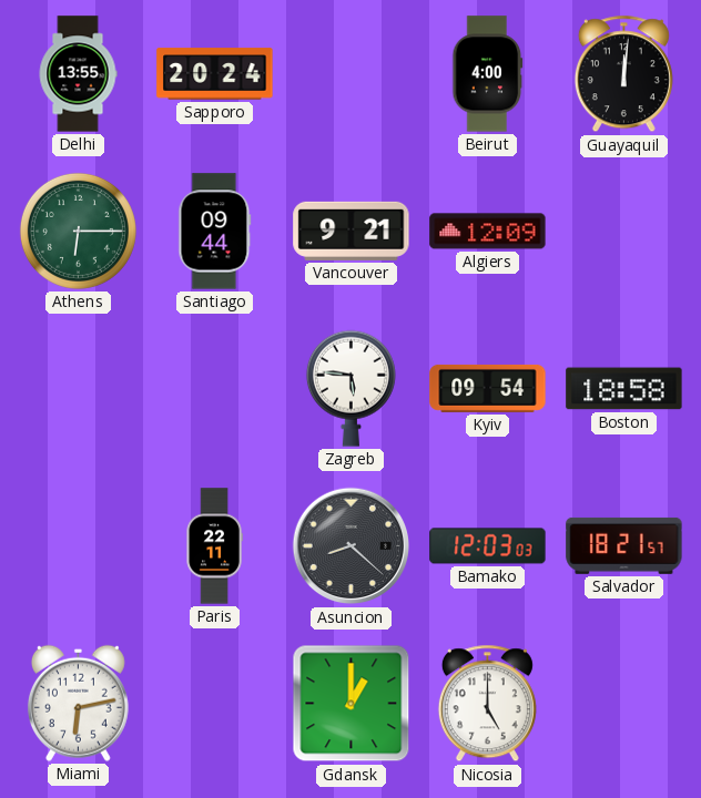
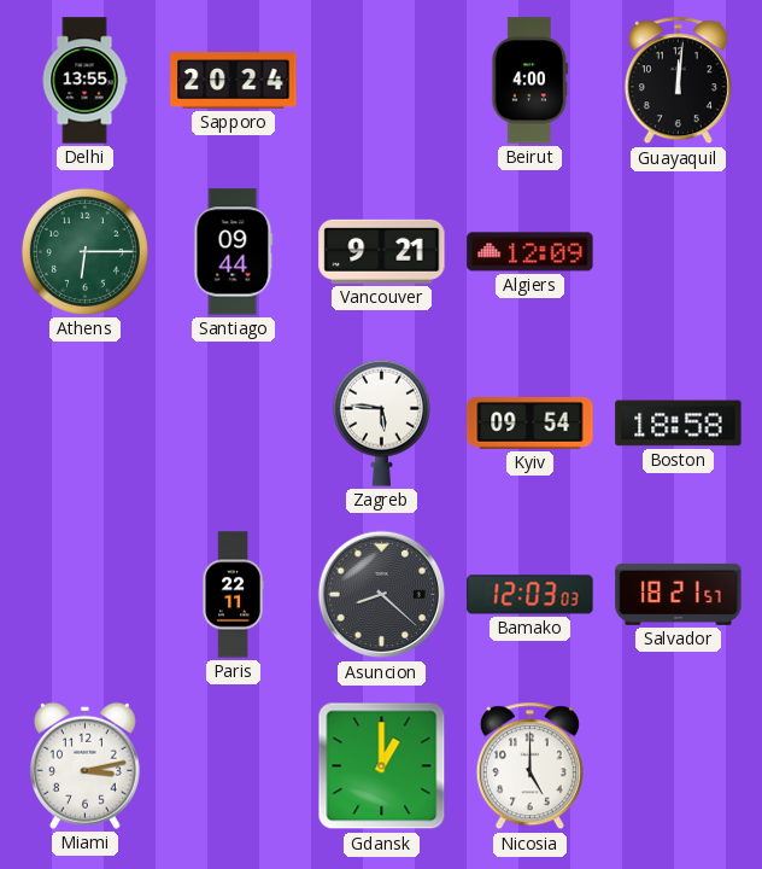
Miami: 6:13 -> 3:13
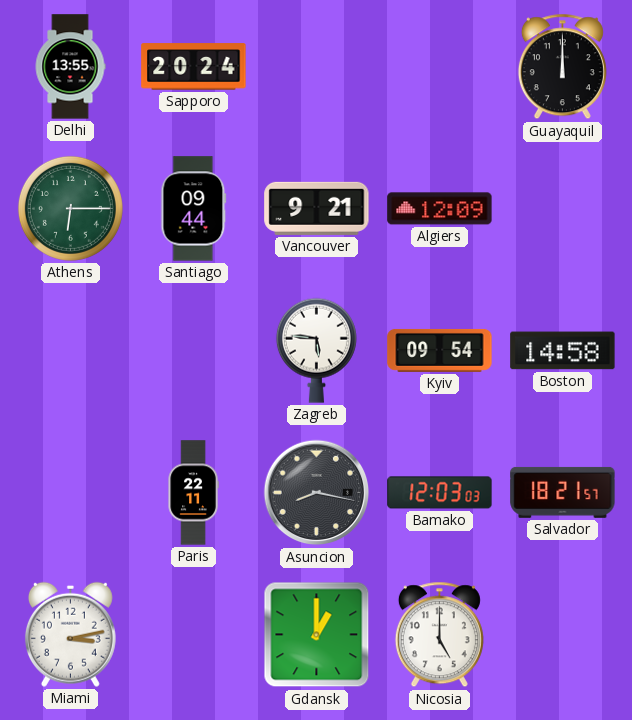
Beirut: 4:00 -> none
Guayaquil: 12:01 -> 12:00
Boston: 18:58 -> 14:58
Asuncion: 8:22 -> 8:17
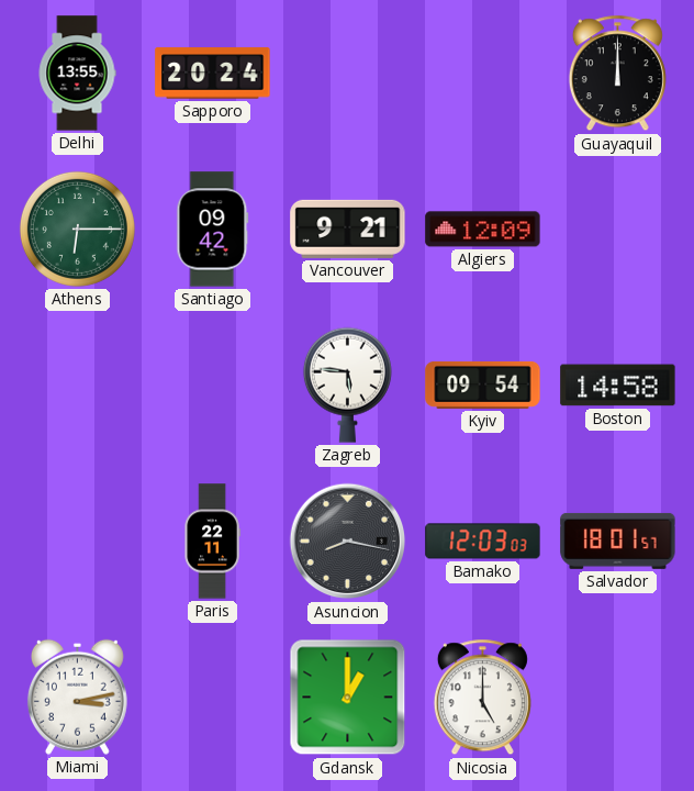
Santiago: 09:44 -> 09:42
Salvador: 18:21 -> 18:01
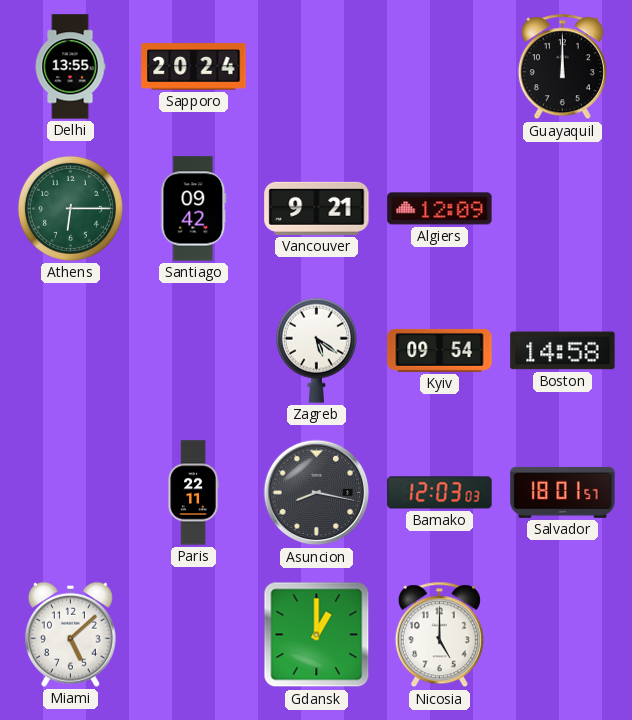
Zagreb: 5:46 -> 5:21
Miami: 3:13 -> 5:08
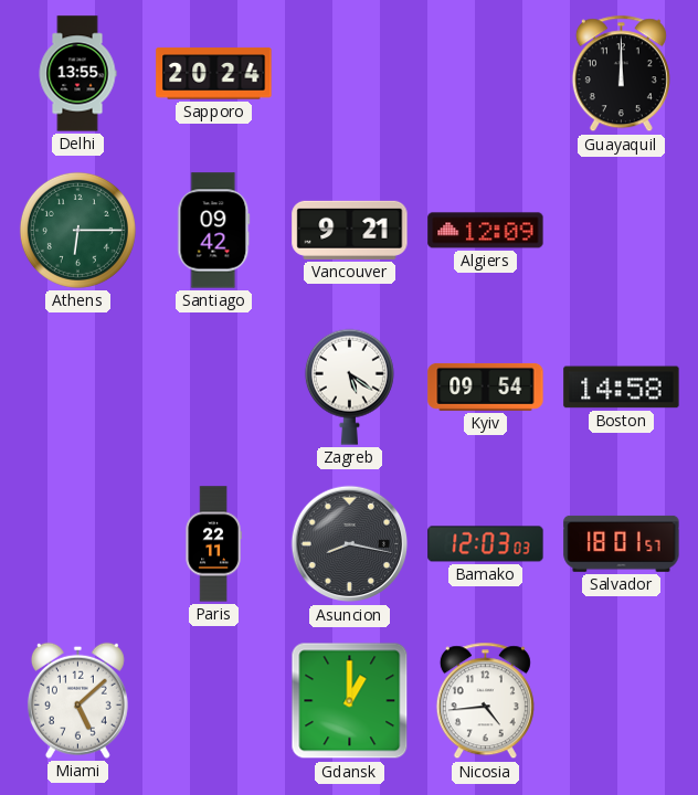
Nicosia: 5:00 -> 4:44
